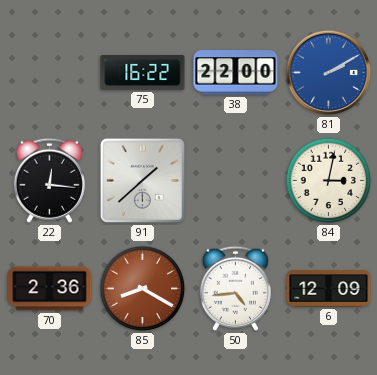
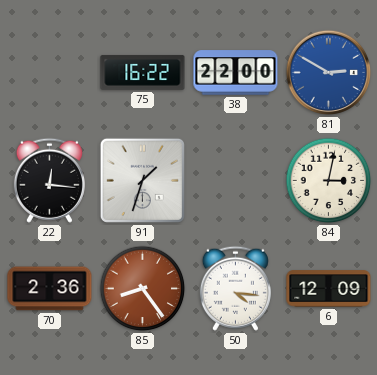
81: 2:10 -> 2:50
91: 1:38 -> 1:33
85: 8:20 -> 8:24
50: 4:44 -> 4:16
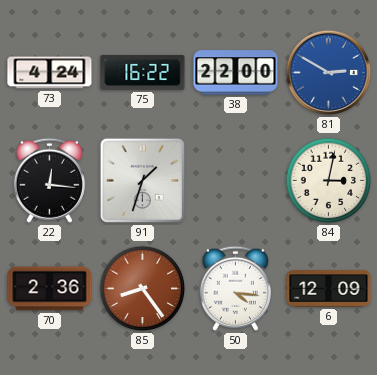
73: none -> 4:24
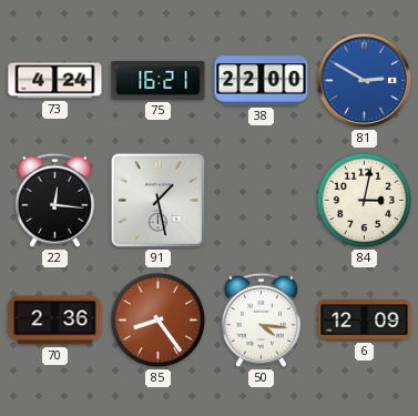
75: 16:22 -> 16:21
91: 1:33 -> 1:28
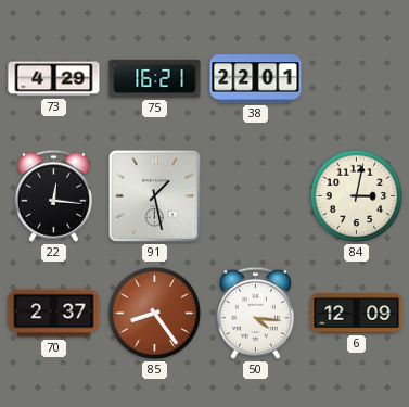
73: 4:24 -> 4:29
38: 22:00 -> 22:01
81: 2:50 -> none
70: 2:36 -> 2:37
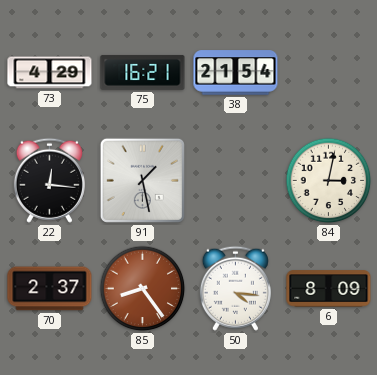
38: 22:01 -> 21:54
6: 12:09 -> 8:09
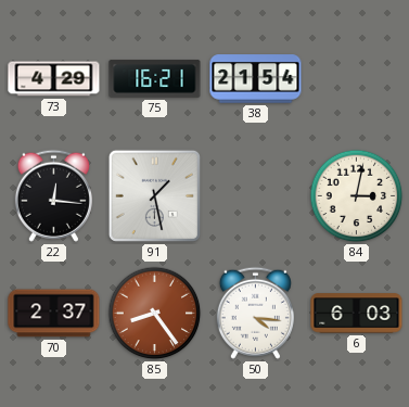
6: 8:09 -> 6:03
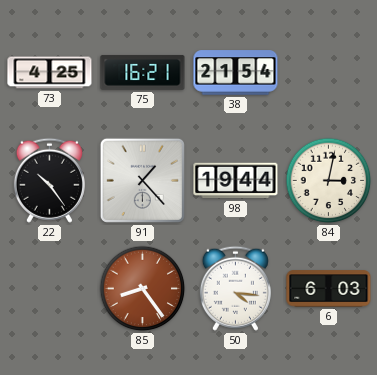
73: 4:29 -> 4:25
22: 12:16 -> 10:24
91: 1:28 -> 1:23
98: none -> 19:44
70: 2:37 -> none
